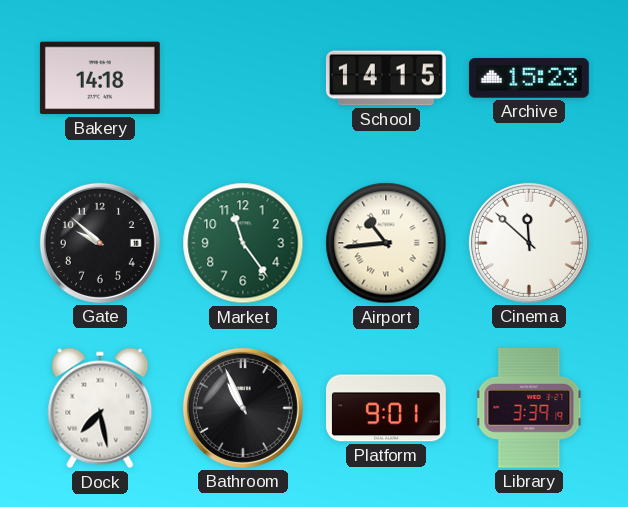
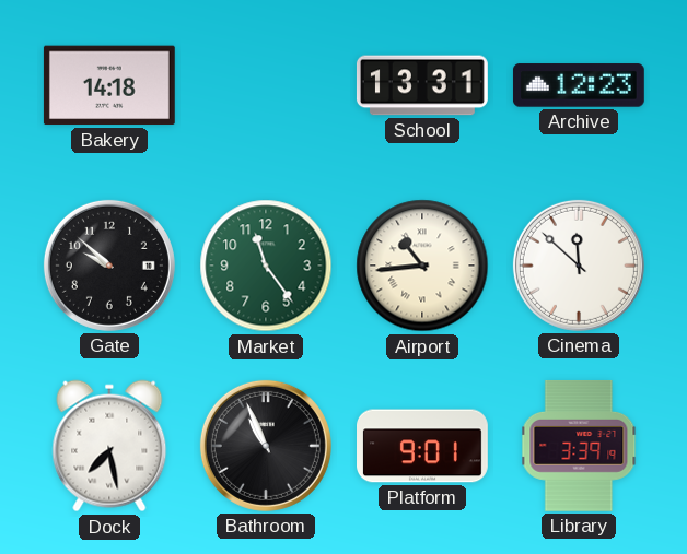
School: 14:15 -> 13:31
Archive: 15:23 -> 12:23
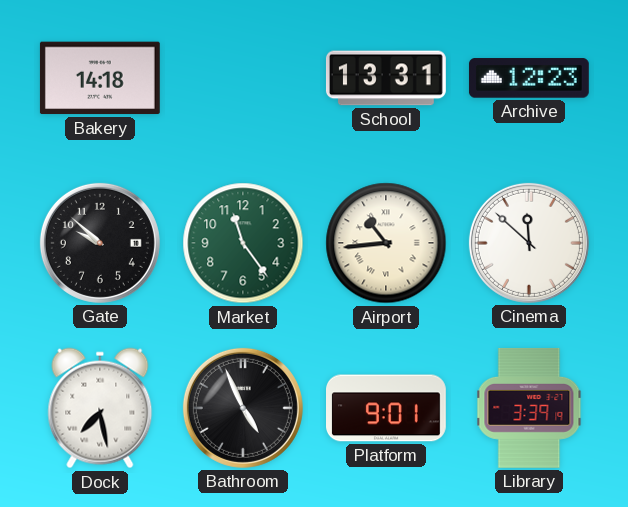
Bathroom: 10:56 -> 4:56
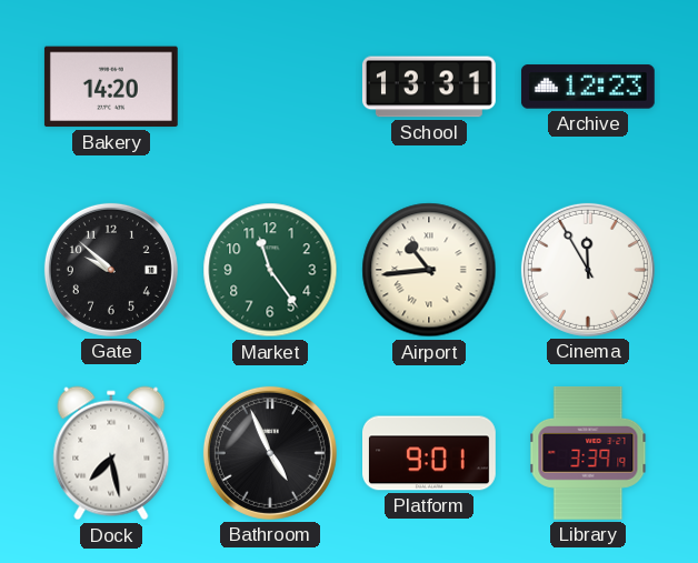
Bakery: 14:18 -> 14:20
Cinema: 11:52 -> 11:55
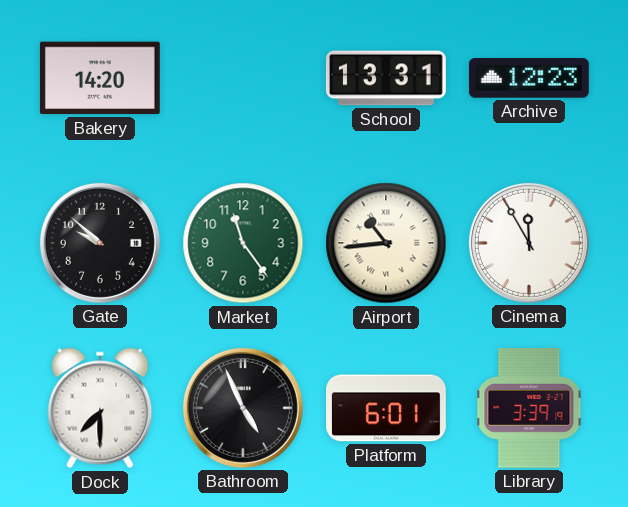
Dock: 7:28 -> 7:30
Platform: 9:01 -> 6:01
